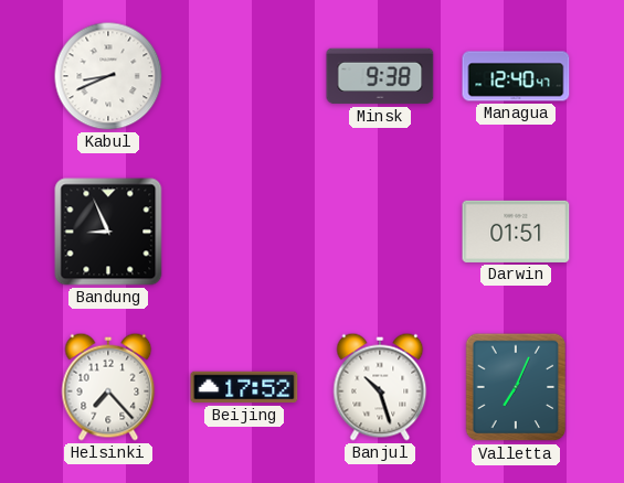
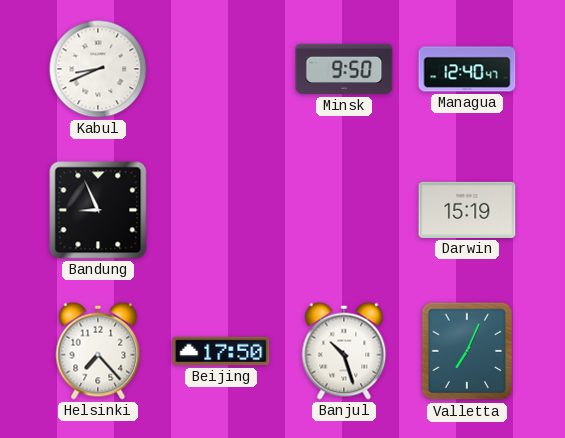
Minsk: 9:38 -> 9:50
Darwin: 01:51 -> 15:19
Beijing: 17:52 -> 17:50
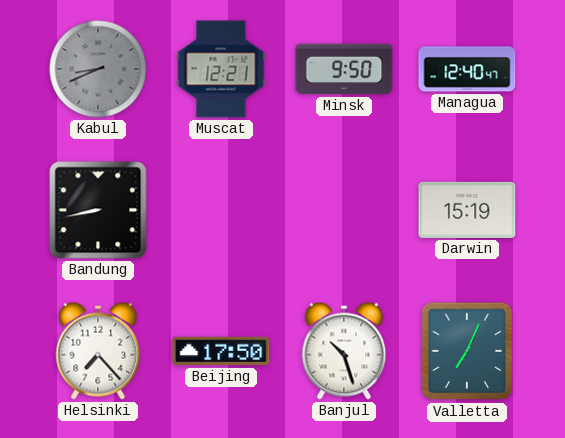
Kabul dial: white -> grey
Muscat: none -> 12:21
Bandung: 8:56 -> 8:43
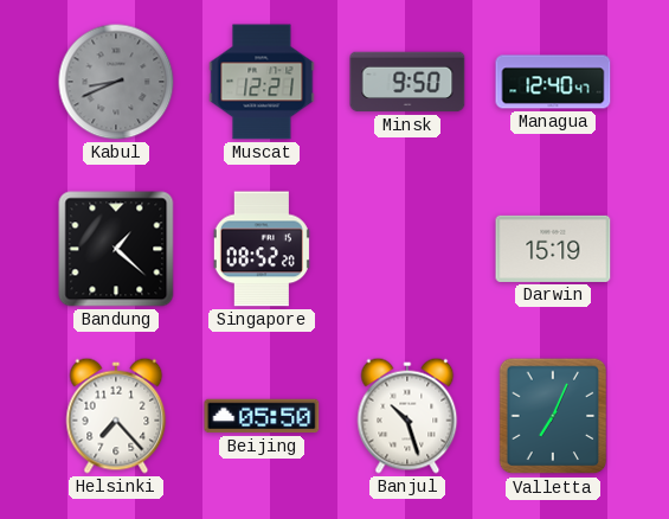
Bandung: 8:43 -> 1:22
Singapore: none -> 08:52
Beijing: 17:50 -> 05:50
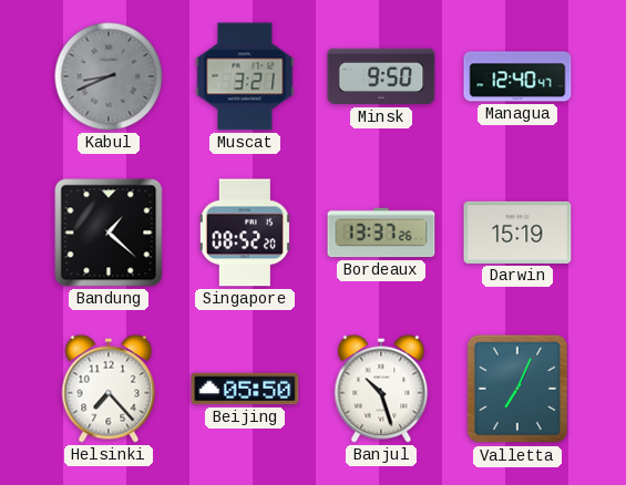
Muscat: 12:21 -> 3:21
Bordeaux: none -> 13:37
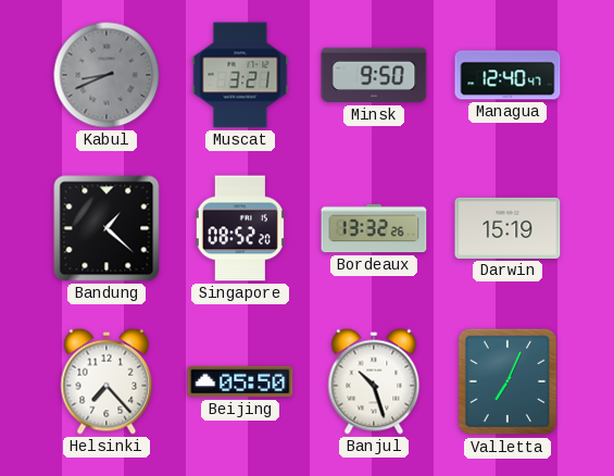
Bordeaux: 13:37 -> 13:32
